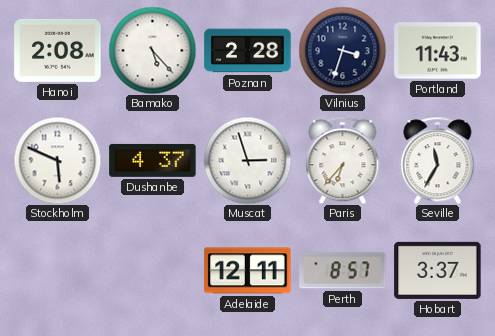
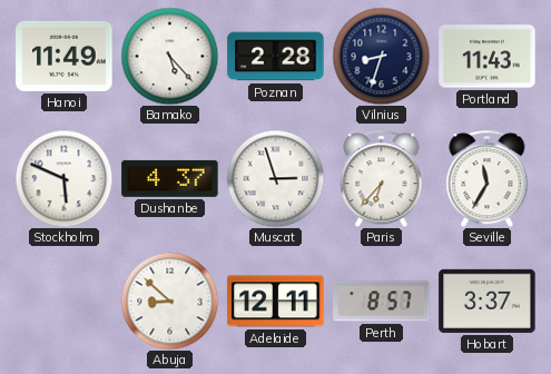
Hanoi: 2:08 -> 11:49
Vilnius: 3:33 -> 8:33
Abuja: none -> 8:52
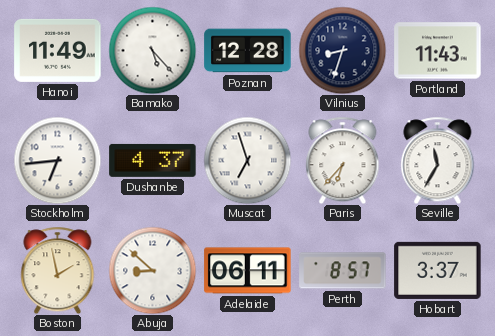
Poznan: 2:28 -> 12:28
Stockholm: 5:49 -> 6:44
Muscat: 2:57 -> 6:57
Boston: none -> 1:58
Adelaide: 12:11 -> 06:11
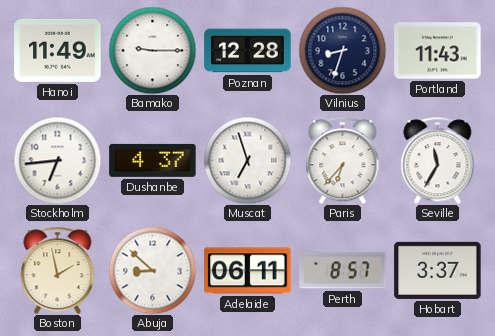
Bamako: 5:23 -> 9:15
